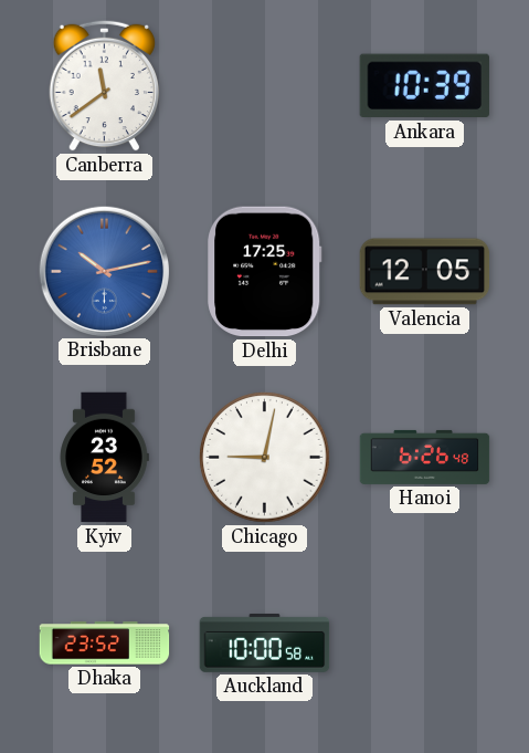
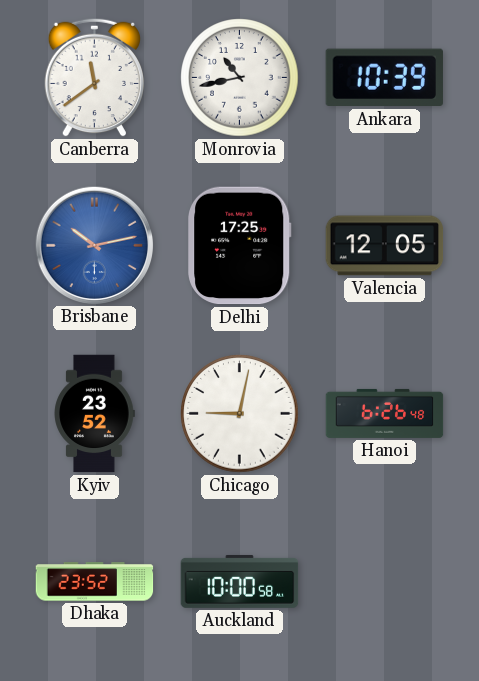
Monrovia: none -> 10:43
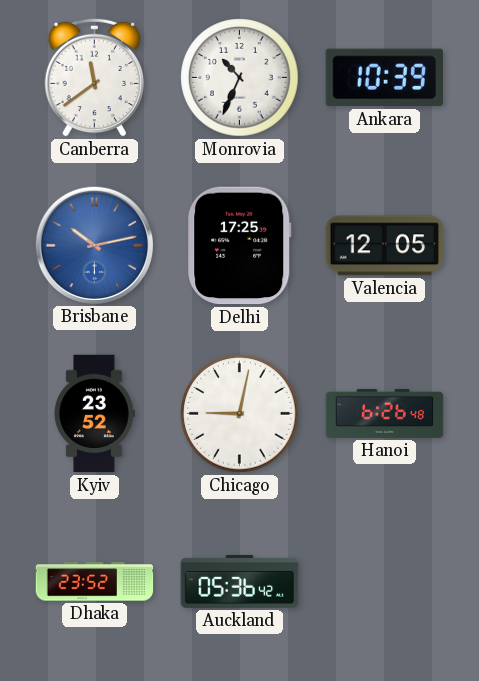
Monrovia: 10:43 -> 10:34
Auckland: 10:00 -> 05:36
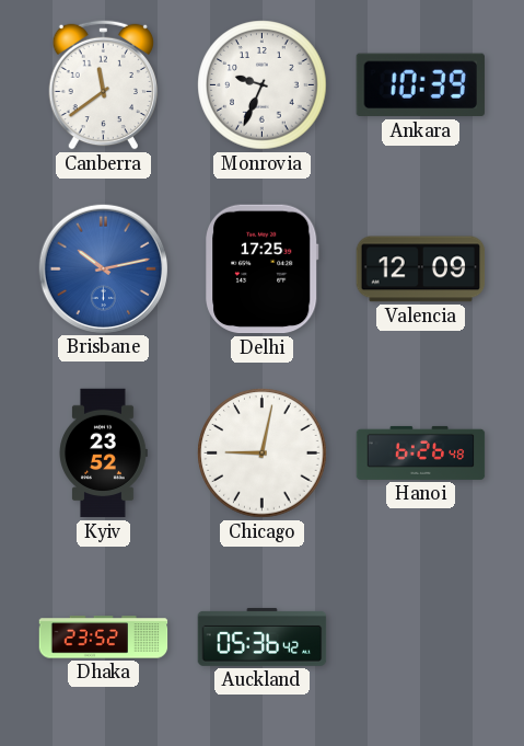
Monrovia: 10:34 -> 9:34
Valencia: 12:05 -> 12:09
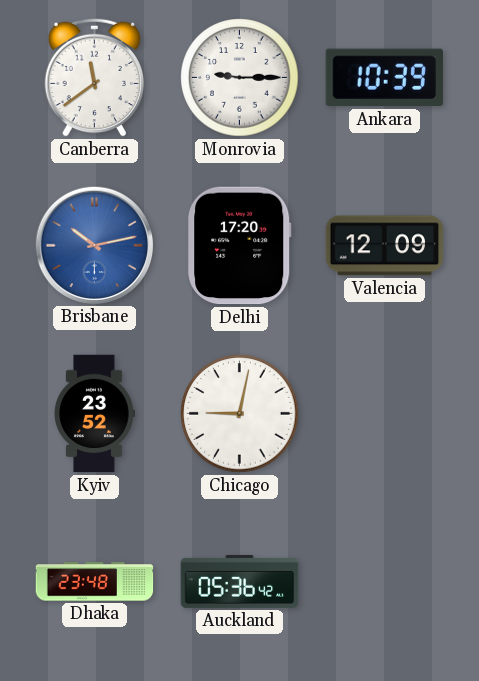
Monrovia: 9:34 -> 9:15
Delhi: 17:25 -> 17:20
Hanoi: 6:26 -> none
Dhaka: 23:52 -> 23:48
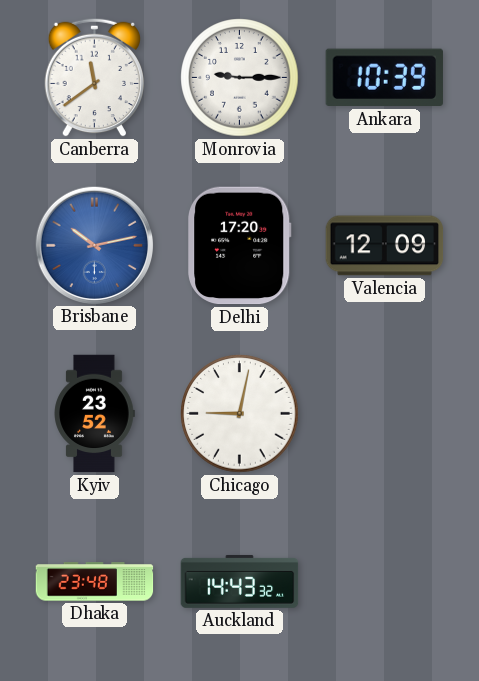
Auckland: 05:36 -> 14:43
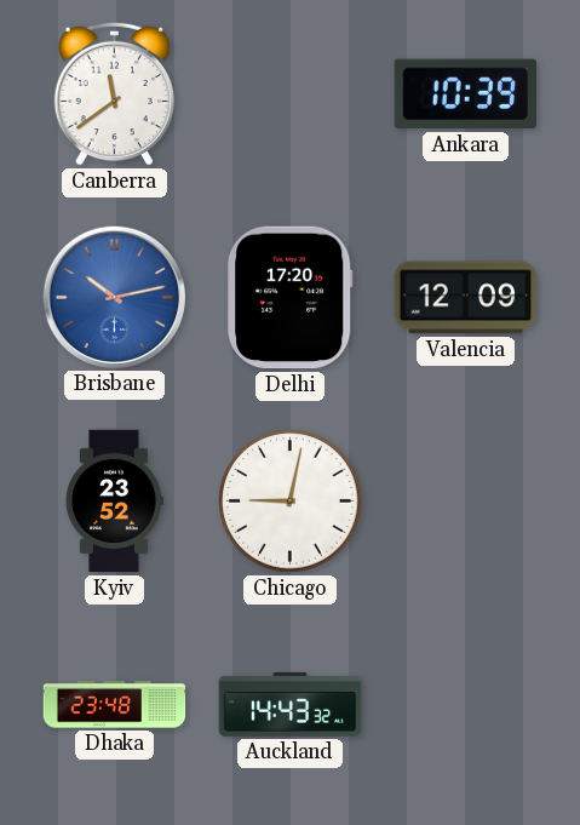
Monrovia: 9:15 -> none
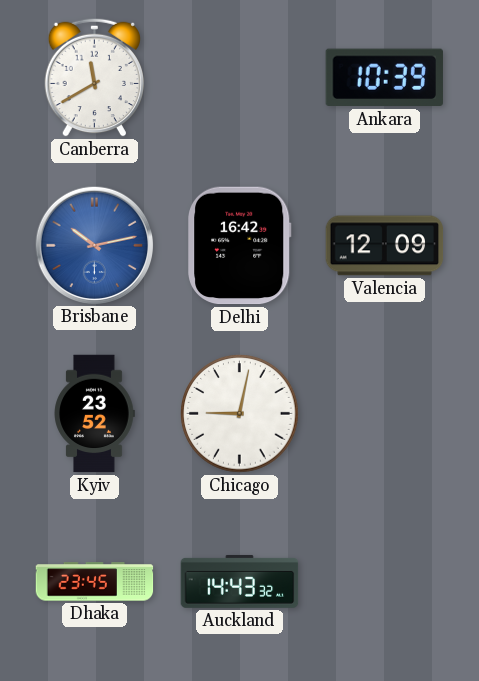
Canberra: 11:39 -> 11:40
Delhi: 17:20 -> 16:42
Dhaka: 23:48 -> 23:45
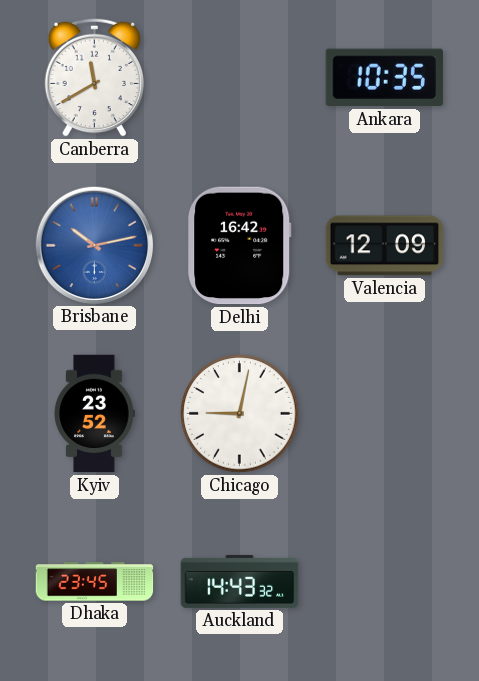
Ankara: 10:39 -> 10:35
